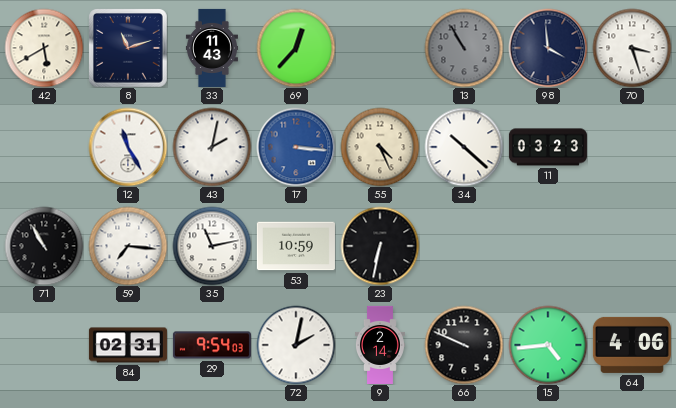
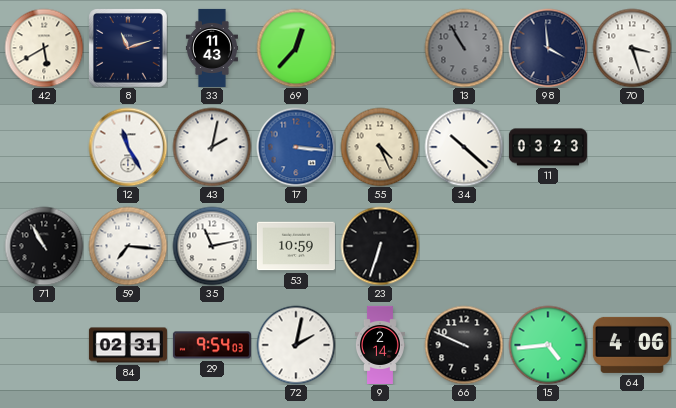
23: 6:32 -> 6:33
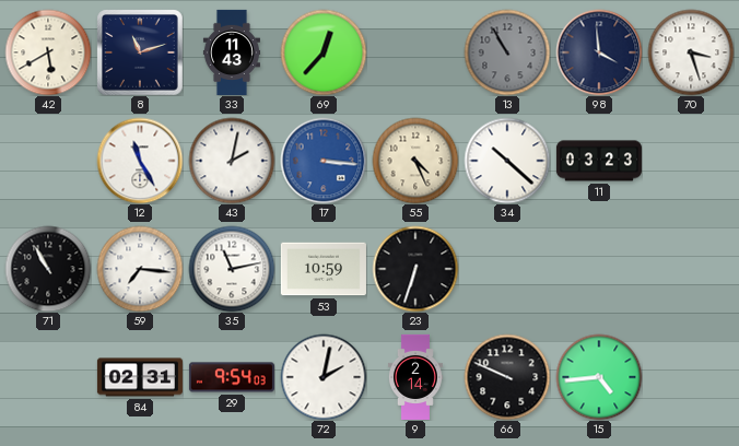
64: 4:06 -> none
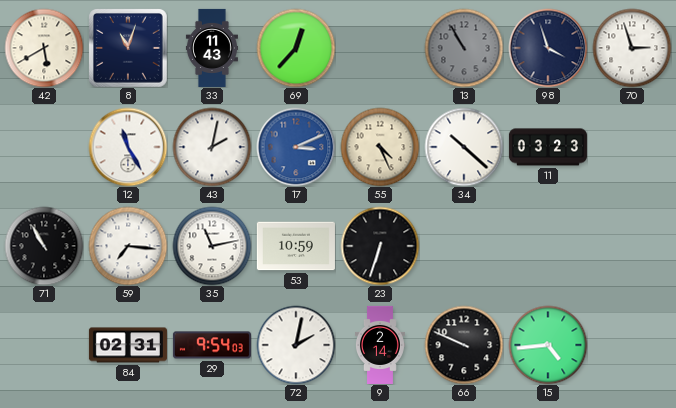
8: 11:12 -> 11:03
98: 3:59 -> 3:57
70: 3:27 -> 2:57
17: 3:16 -> 3:11
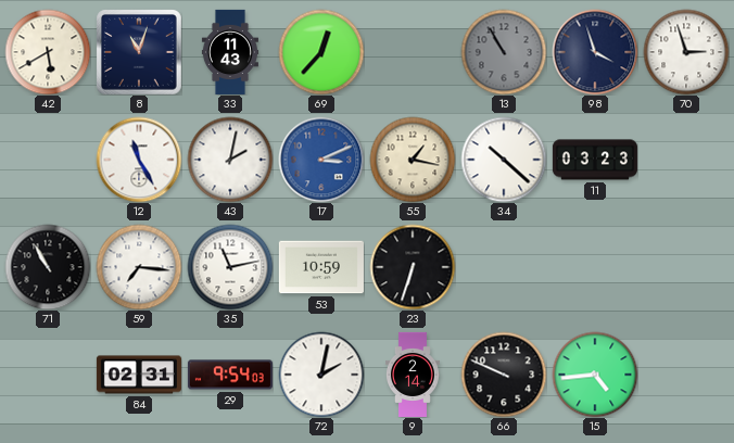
55: 4:26 -> 1:17
